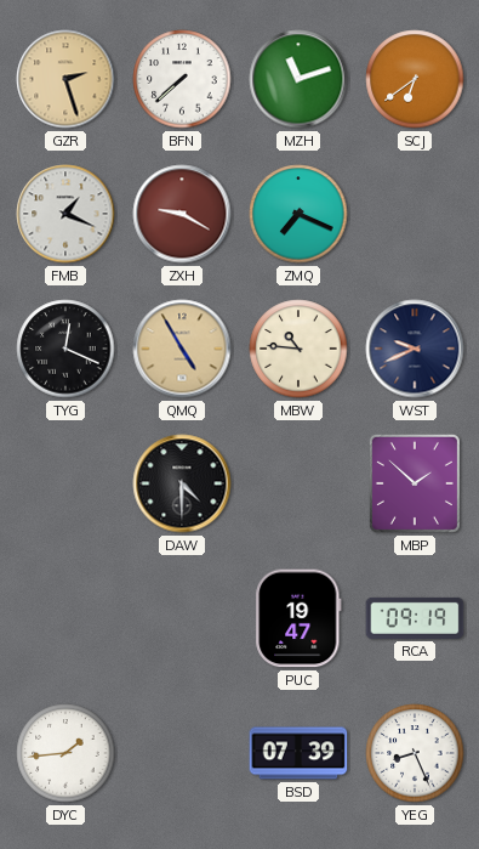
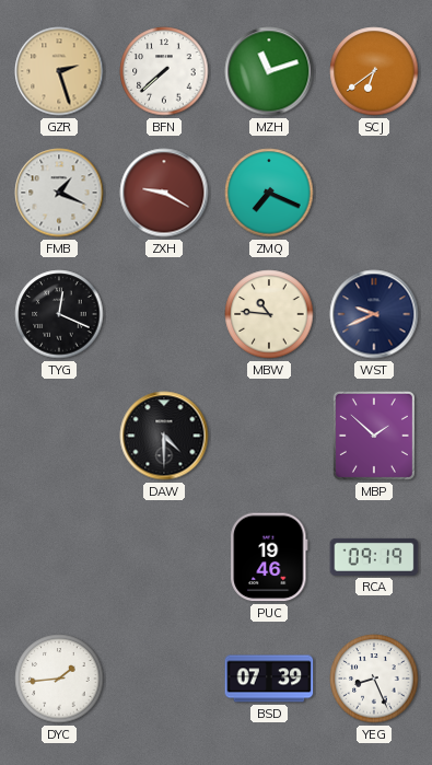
QMQ: 4:55 -> none
PUC: 19:47 -> 19:46
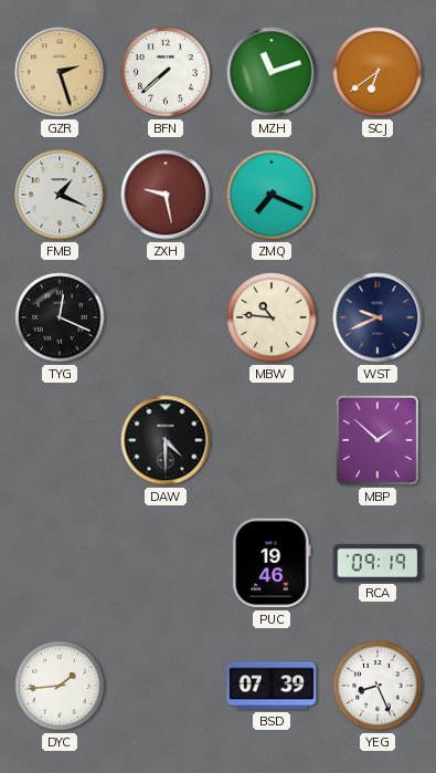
ZXH: 9:20 -> 9:28
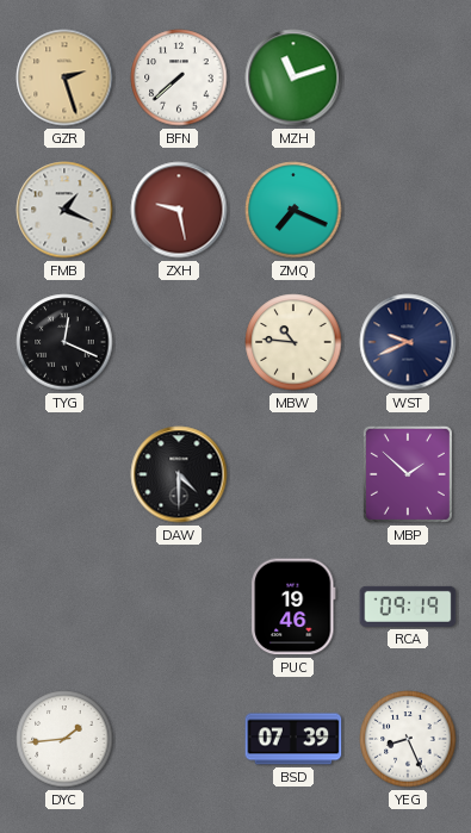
SCJ: 6:39 -> none
